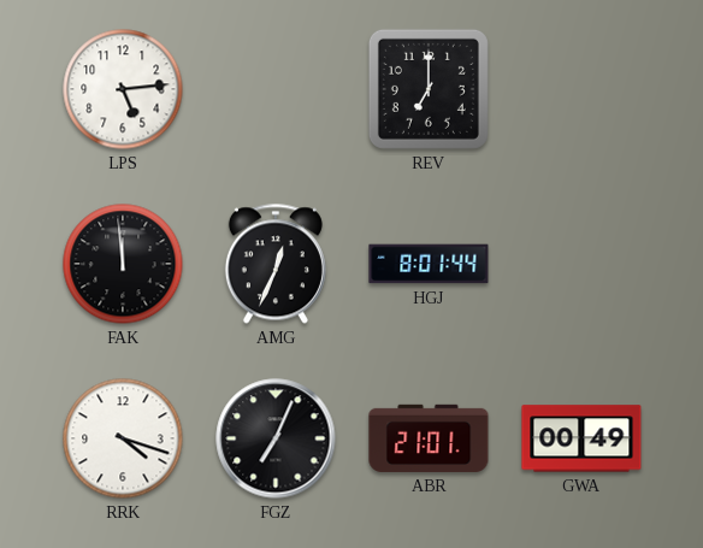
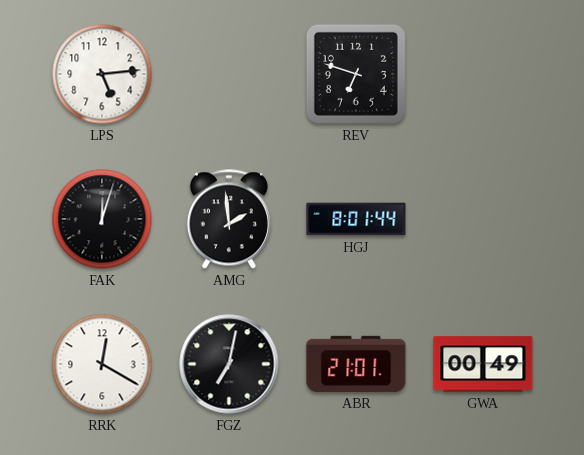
REV: 7:00 -> 6:48
FAK: 11:59 -> 12:03
AMG: 12:34 -> 1:59
RRK: 4:18 -> 12:20
FGZ: 7:04 -> 7:02
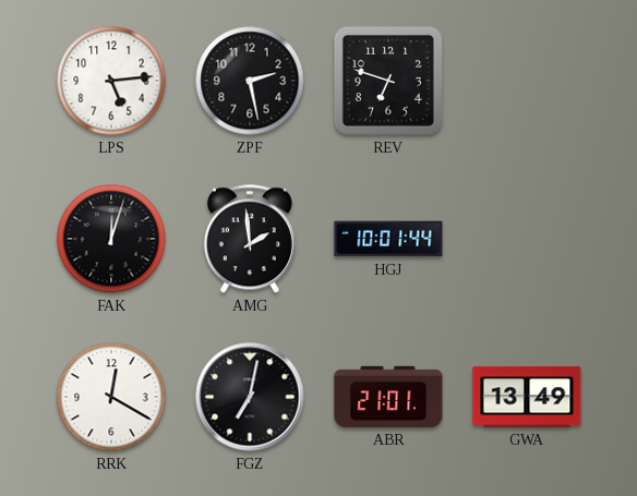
ZPF: none -> 2:28
HGJ: 8:01 -> 10:01
GWA: 00:49 -> 13:49
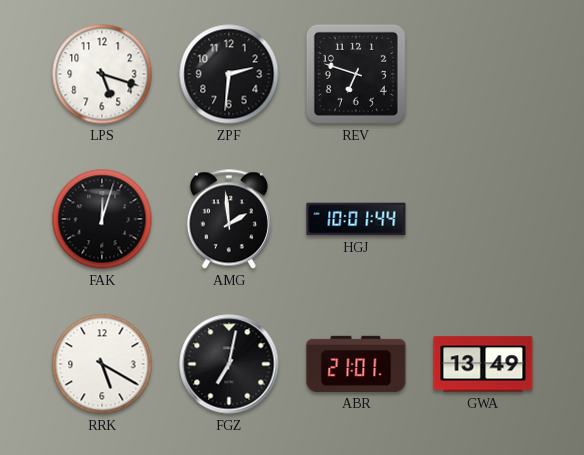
LPS: 5:14 -> 5:18
ZPF: 2:28 -> 2:31
RRK: 12:20 -> 5:20
